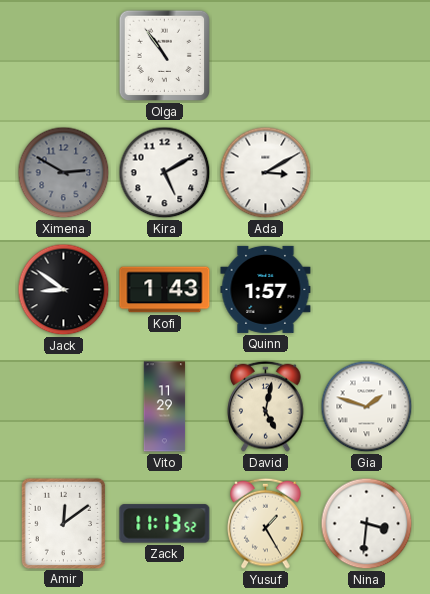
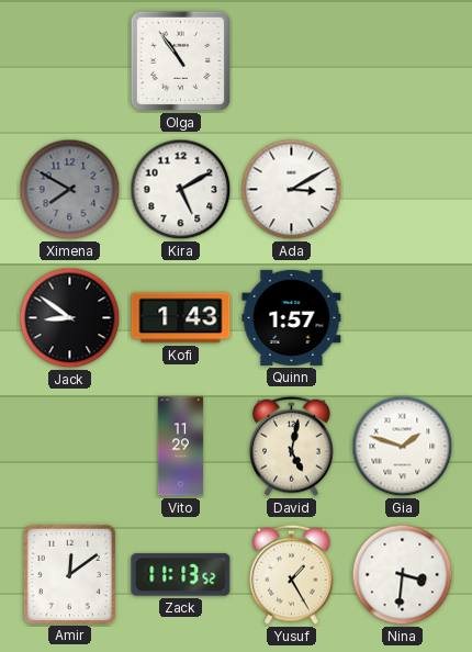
Ximena: 2:50 -> 7:50
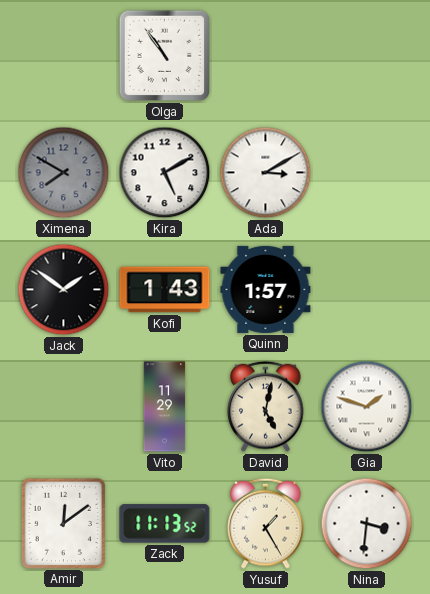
Jack: 8:51 -> 1:51
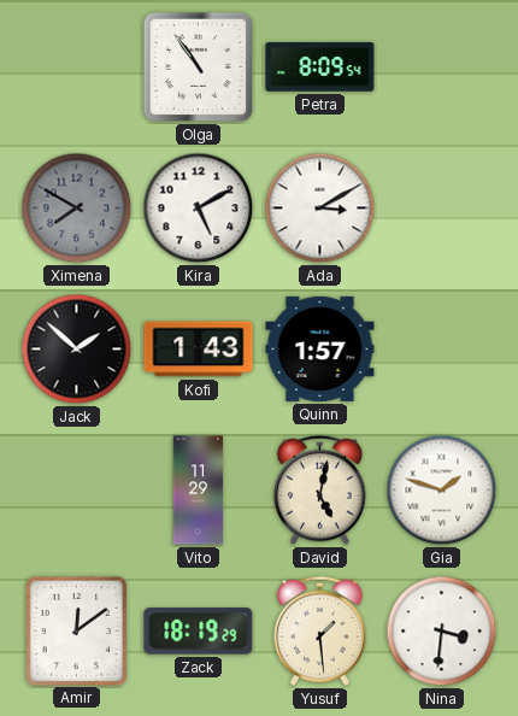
Petra: none -> 8:09
Jack: 1:51 -> 1:52
Zack: 11:13 -> 18:19
Yusuf: 1:25 -> 1:29
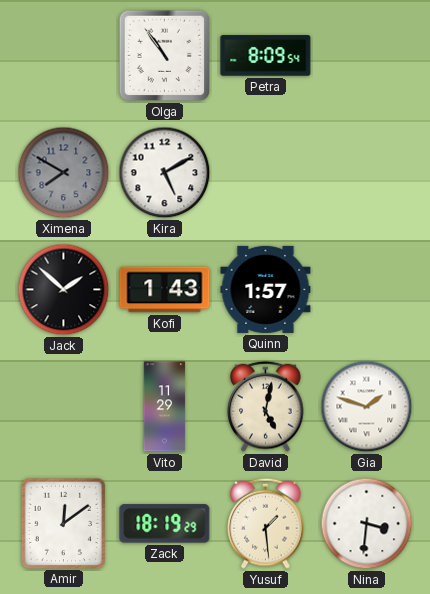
Ada: 3:10 -> none
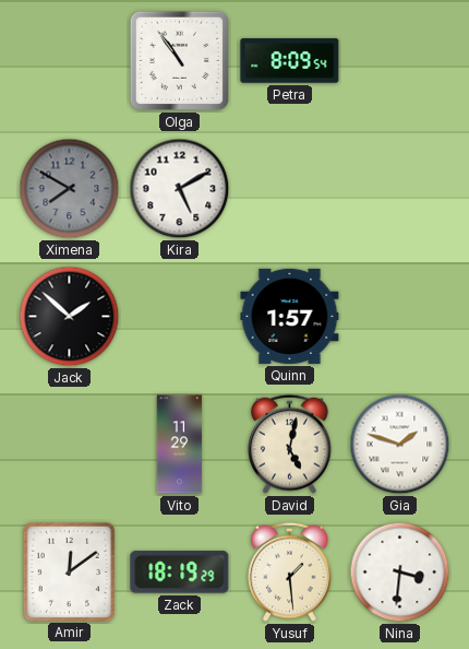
Kofi: 1:43 -> none
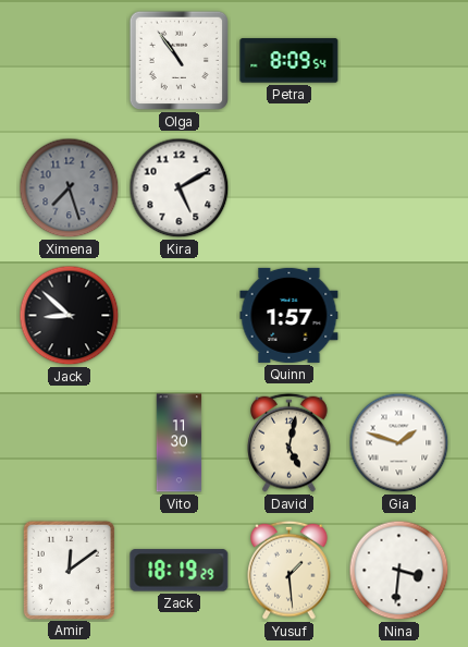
Ximena: 7:50 -> 7:27
Jack: 1:52 -> 8:52
Vito: 11:29 -> 11:30
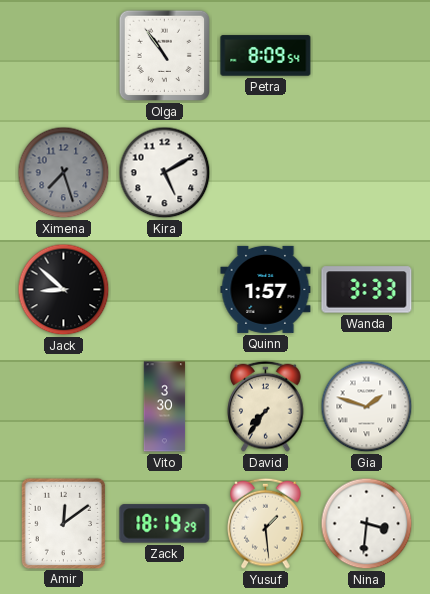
Wanda: none -> 3:33
Vito: 11:30 -> 3:30
David: 5:02 -> 7:36
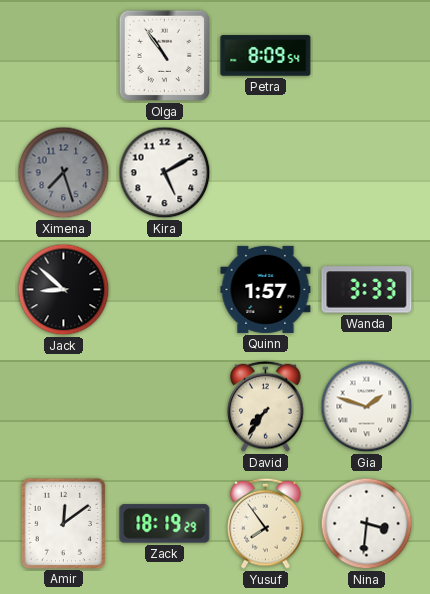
Vito: 3:30 -> none
Yusuf: 1:29 -> 7:54
